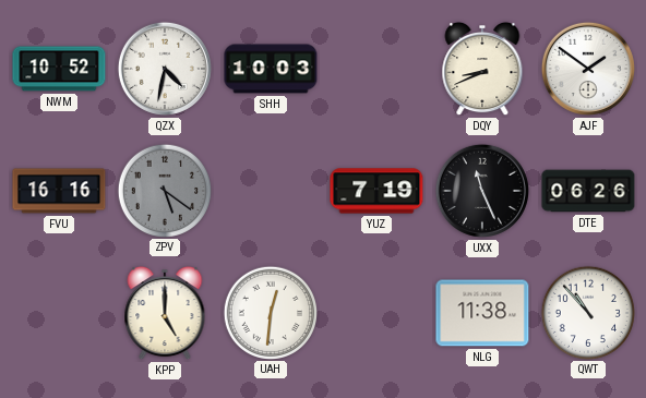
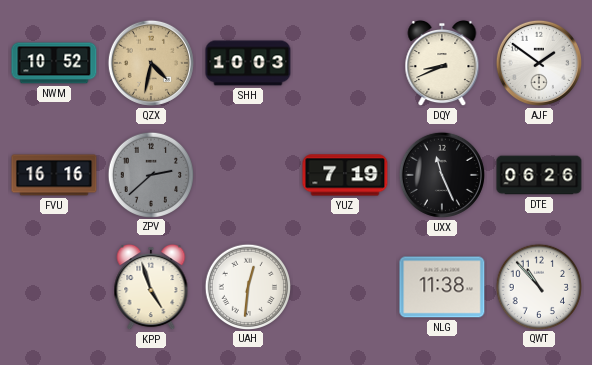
QZX dial: white -> champagne
ZPV: 5:21 -> 2:38
KPP: 5:00 -> 4:57
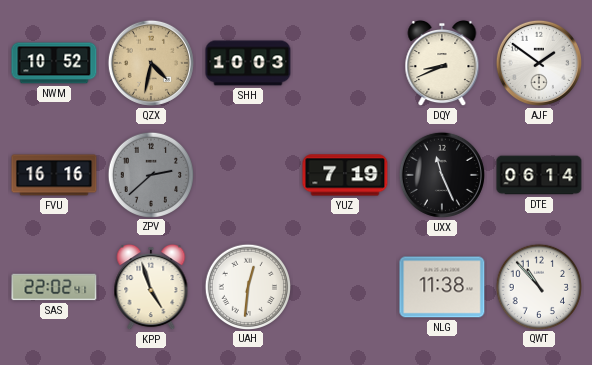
DTE: 06:26 -> 06:14
SAS: none -> 22:02
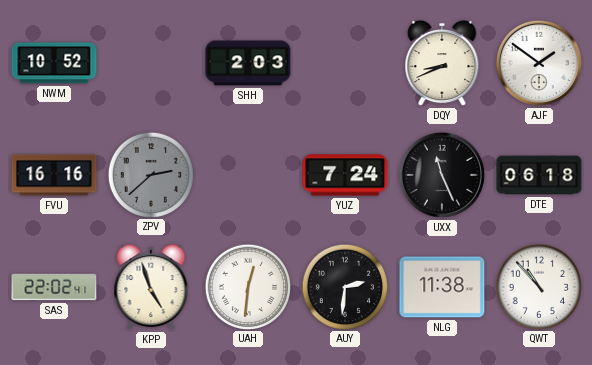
QZX: 4:32 -> none
SHH: 10:03 -> 2:03
YUZ: 7:19 -> 7:24
DTE: 06:14 -> 06:18
AUY: none -> 2:31
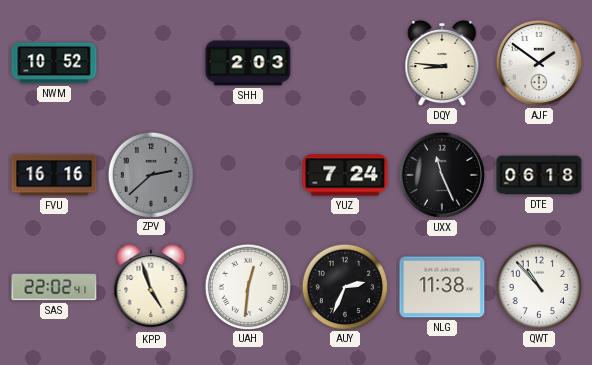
DQY: 8:41 -> 8:46
AUY: 2:31 -> 2:34
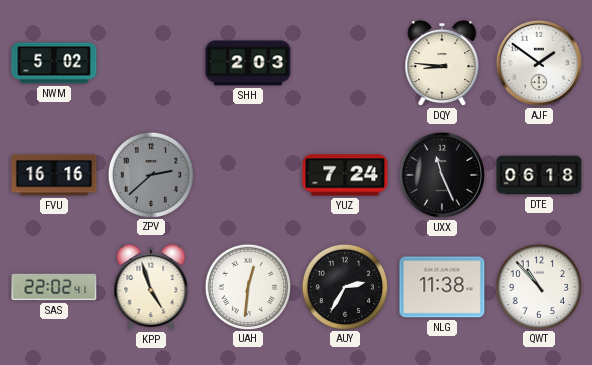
NWM: 10:52 -> 5:02
AUY: 2:34 -> 2:35
